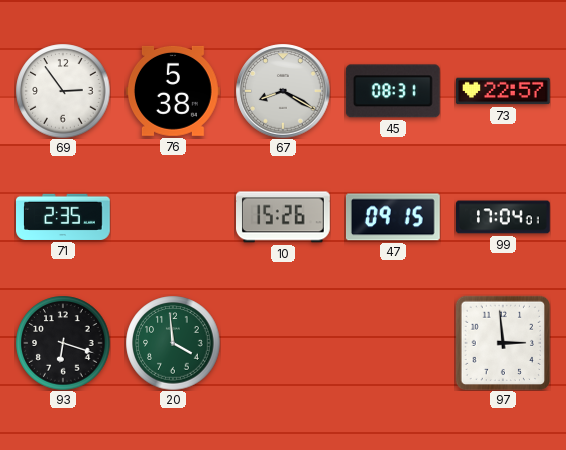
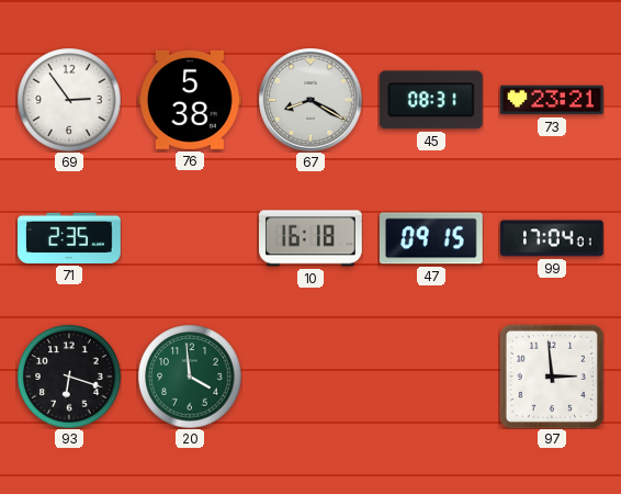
73: 22:57 -> 23:21
10: 15:26 -> 16:18
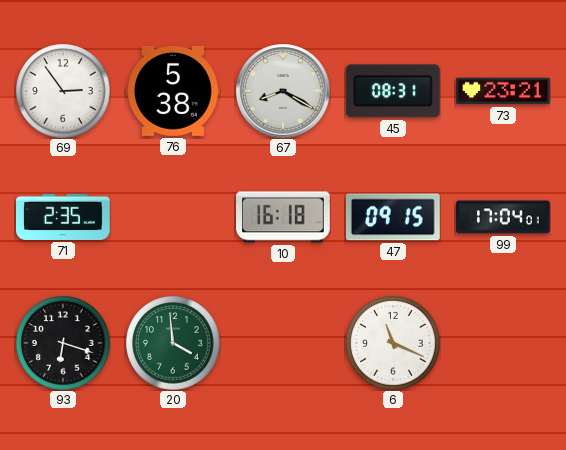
6: none -> 11:19
97: 2:59 -> none
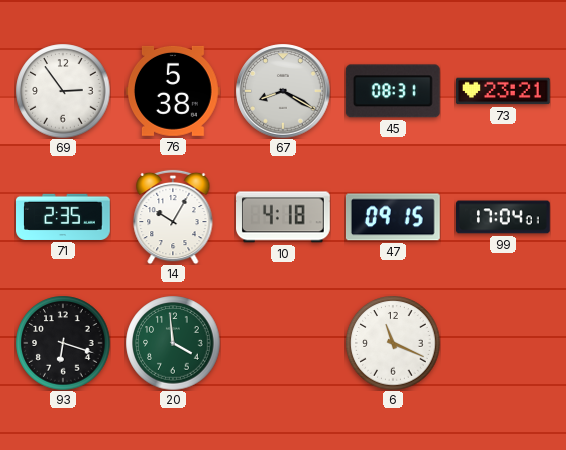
14: none -> 10:05
10: 16:18 -> 4:18
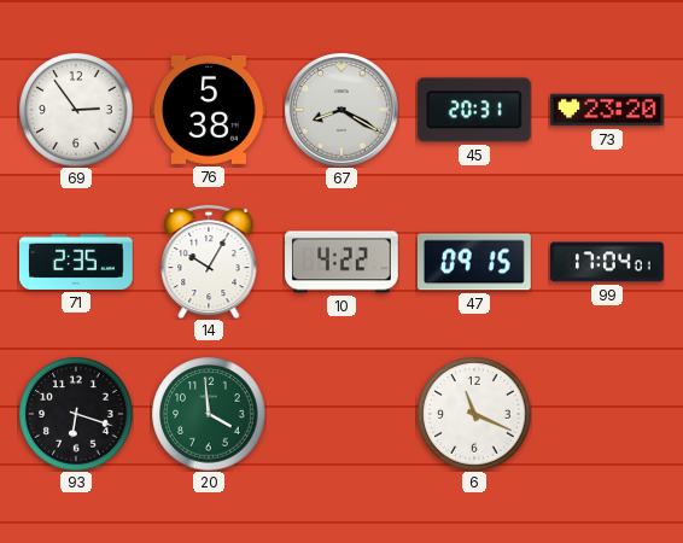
45: 08:31 -> 20:31
73: 23:21 -> 23:20
10: 4:18 -> 4:22
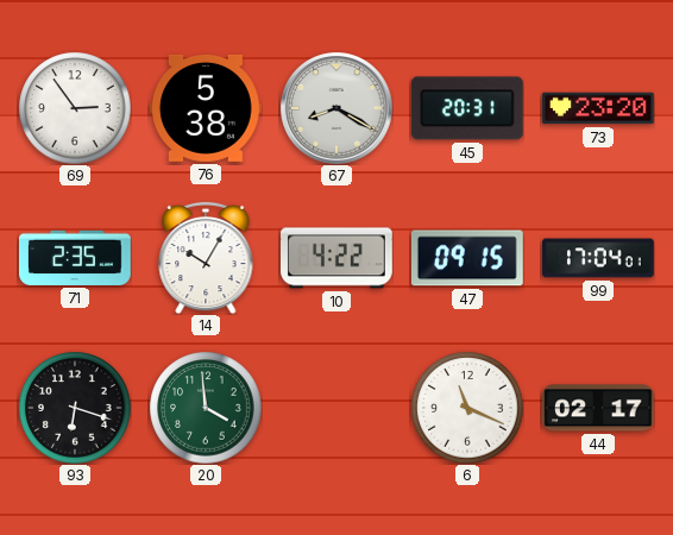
44: none -> 02:17
